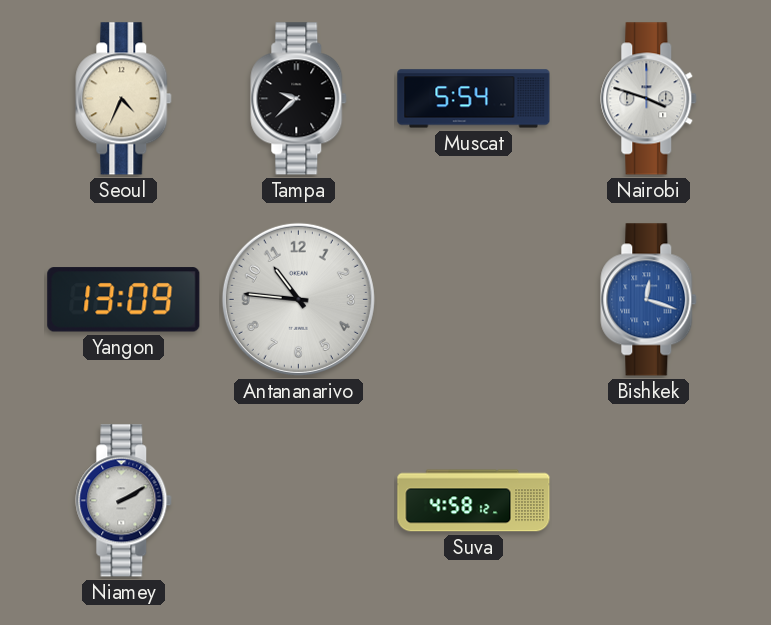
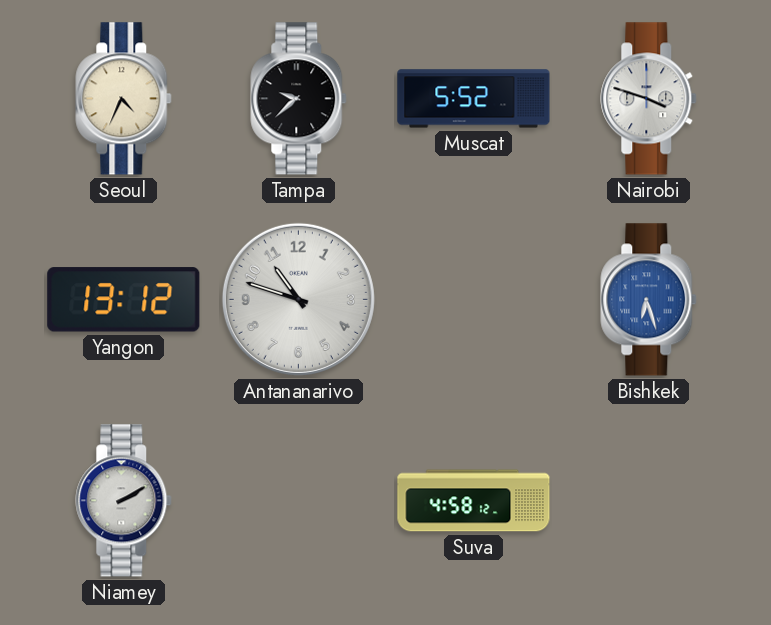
Muscat: 5:54 -> 5:52
Yangon: 13:09 -> 13:12
Antananarivo: 10:46 -> 10:48
Bishkek: 12:18 -> 6:27
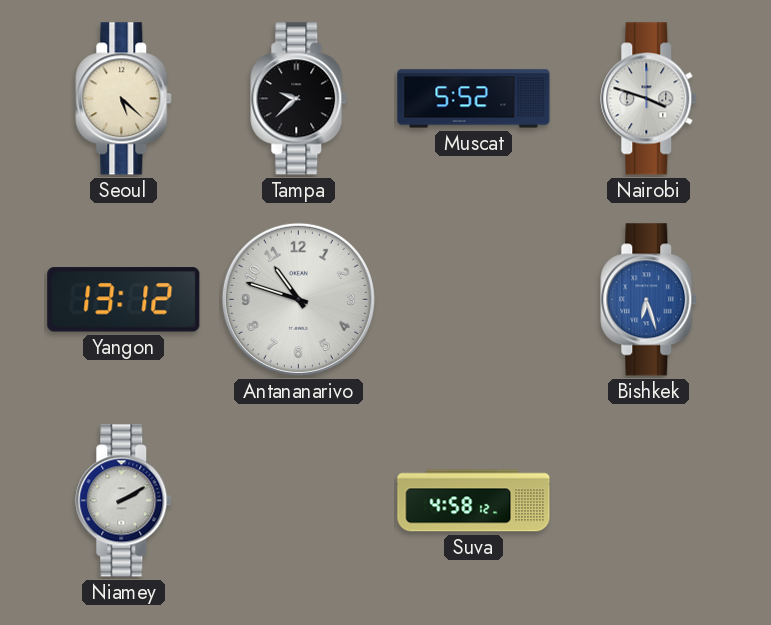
Seoul: 4:34 -> 5:22
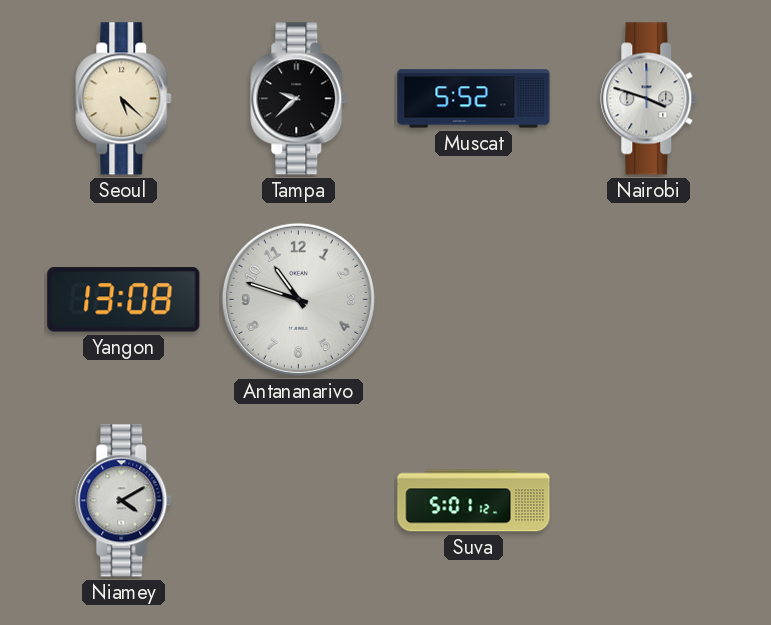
Yangon: 13:12 -> 13:08
Bishkek: 6:27 -> none
Niamey: 2:10 -> 4:10
Suva: 4:58 -> 5:01
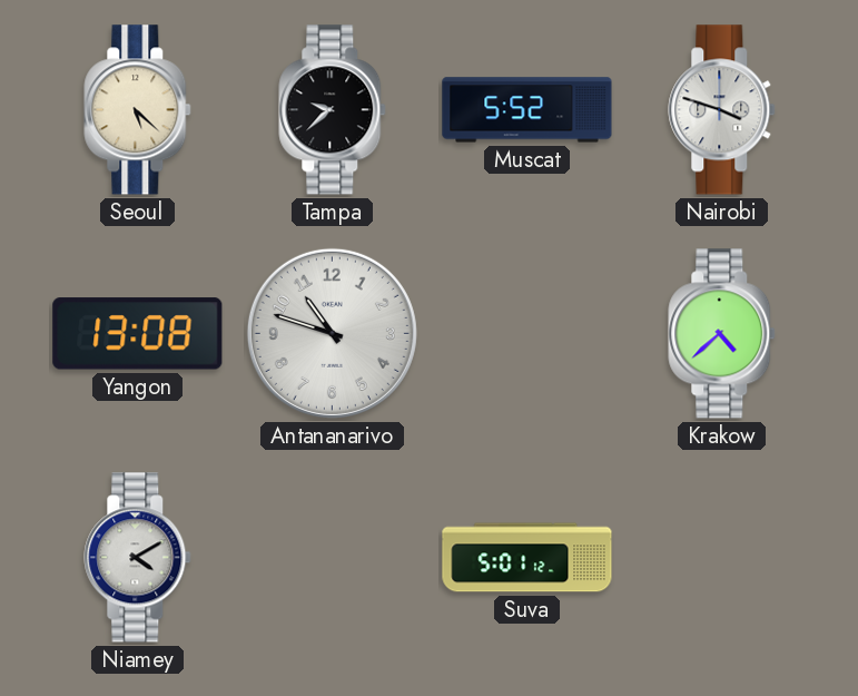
Krakow: none -> 4:38
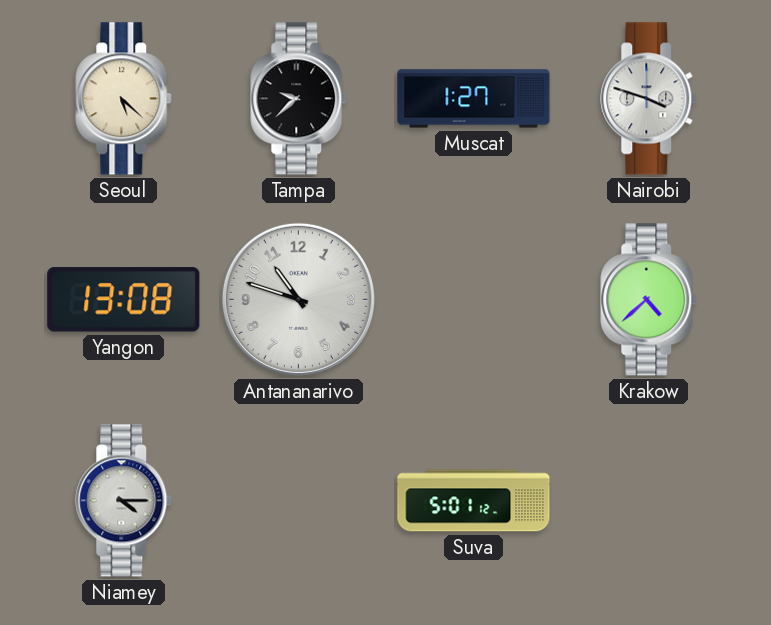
Muscat: 5:52 -> 1:27
Niamey: 4:10 -> 4:15
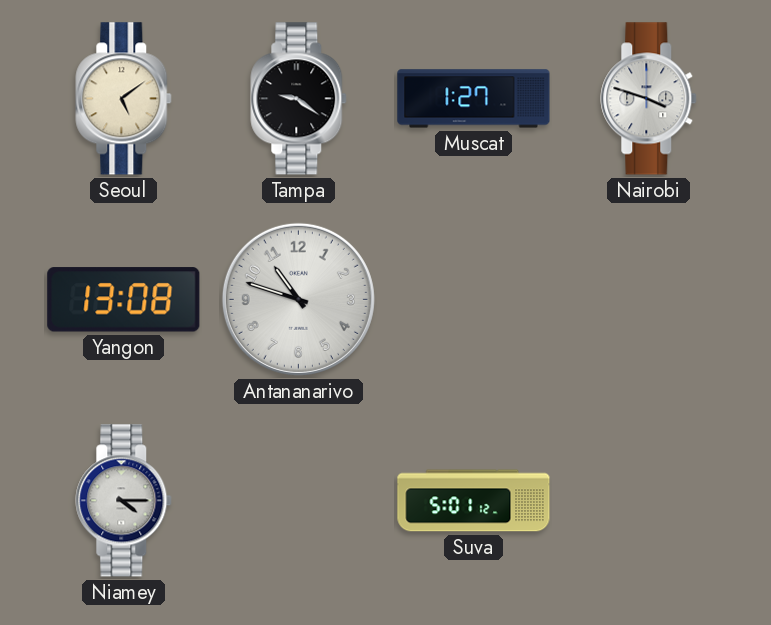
Seoul: 5:22 -> 5:09
Tampa: 9:38 -> 9:21
Krakow: 4:38 -> none
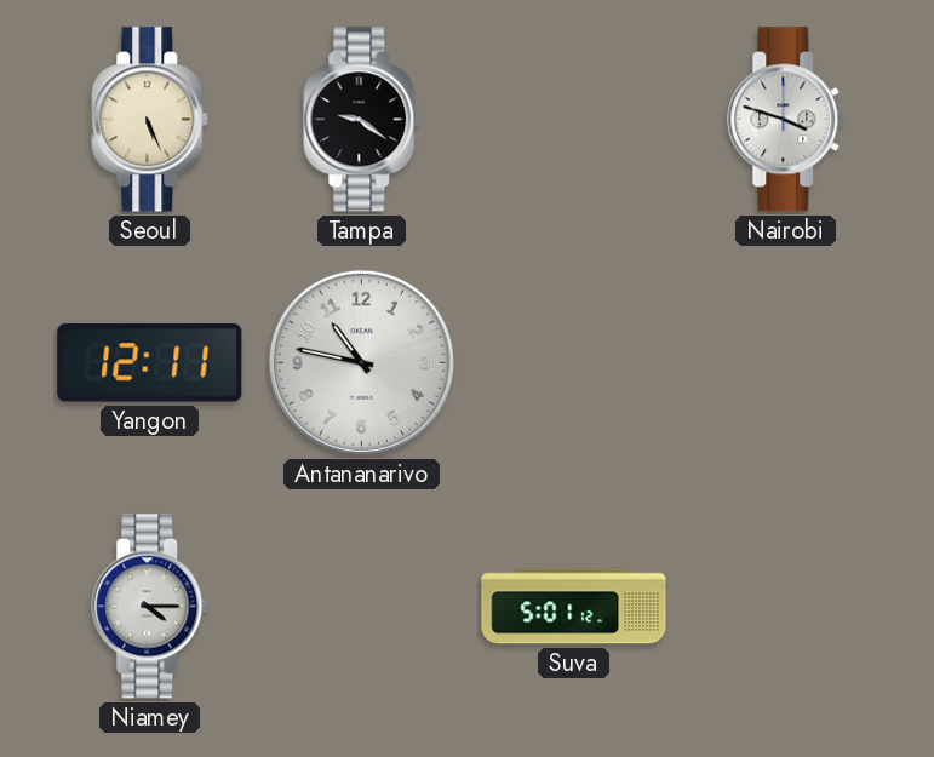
Seoul: 5:09 -> 5:26
Muscat: 1:27 -> none
Yangon: 13:08 -> 12:11
Antananarivo: 10:48 -> 10:47
